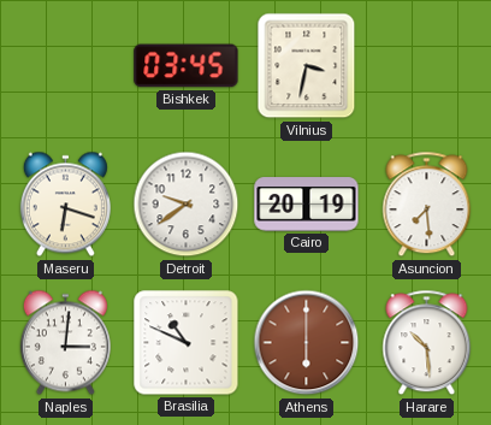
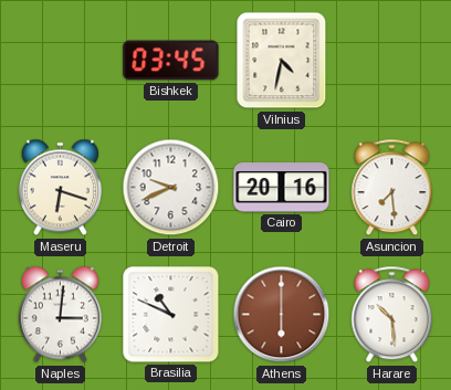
Vilnius: 3:32 -> 4:32
Detroit: 9:39 -> 9:41
Cairo: 20:19 -> 20:16
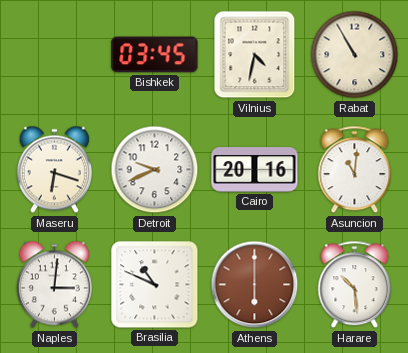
Rabat: none -> 10:55
Asuncion: 7:29 -> 11:01
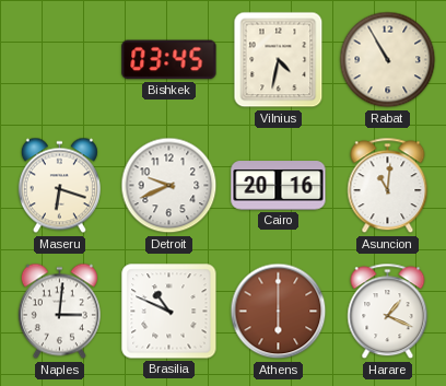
Harare: 10:29 -> 1:19
